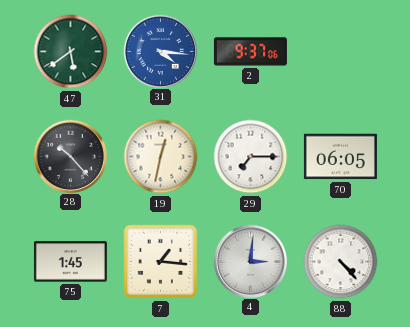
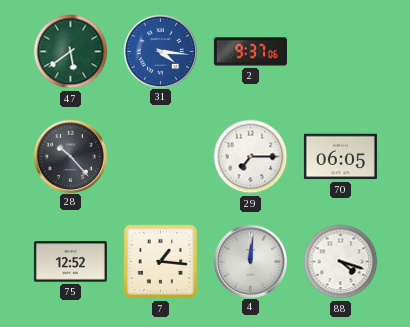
19: 12:32 -> none
75: 1:45 -> 12:52
4: 3:01 -> 12:01
88: 4:23 -> 4:18
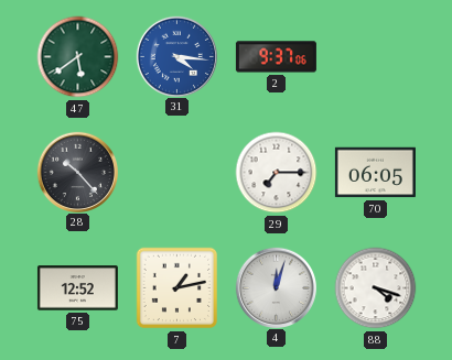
7: 1:16 -> 1:13
4: 12:01 -> 12:03
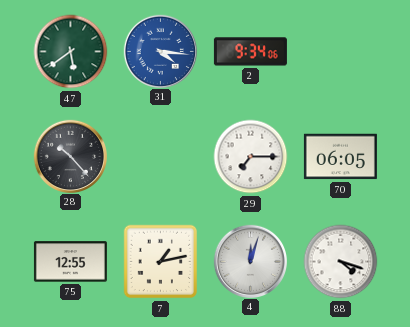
2: 9:37 -> 9:34
75: 12:52 -> 12:55
